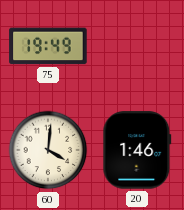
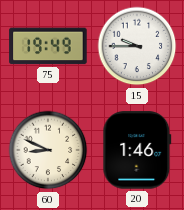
15: none -> 9:45
60: 4:01 -> 8:49
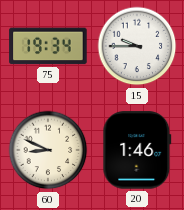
75: 19:49 -> 19:34
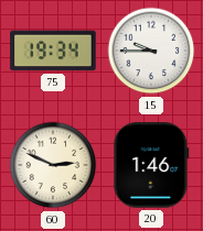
60: 8:49 -> 2:49
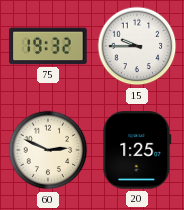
75: 19:34 -> 19:32
20: 1:46 -> 1:25
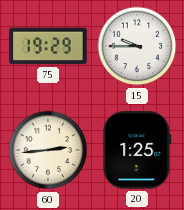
75: 19:32 -> 19:29
60: 2:49 -> 2:44
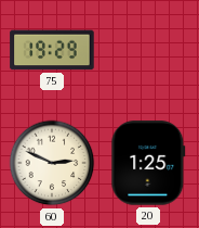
15: 9:45 -> none
60: 2:44 -> 2:49
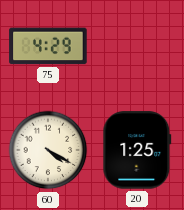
75: 19:29 -> 4:29
60: 2:49 -> 4:20
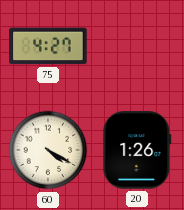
75: 4:29 -> 4:27
20: 1:25 -> 1:26
